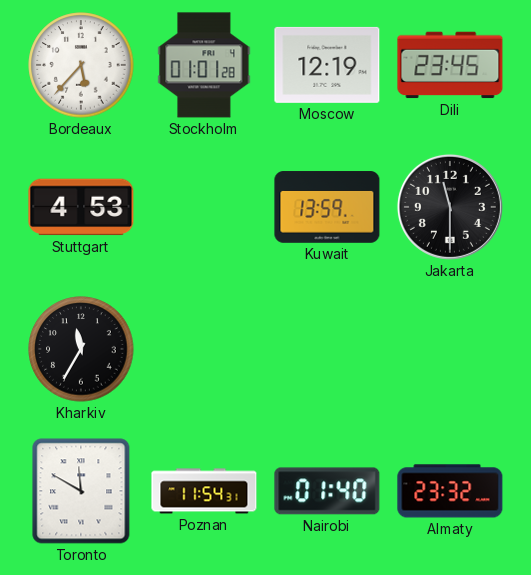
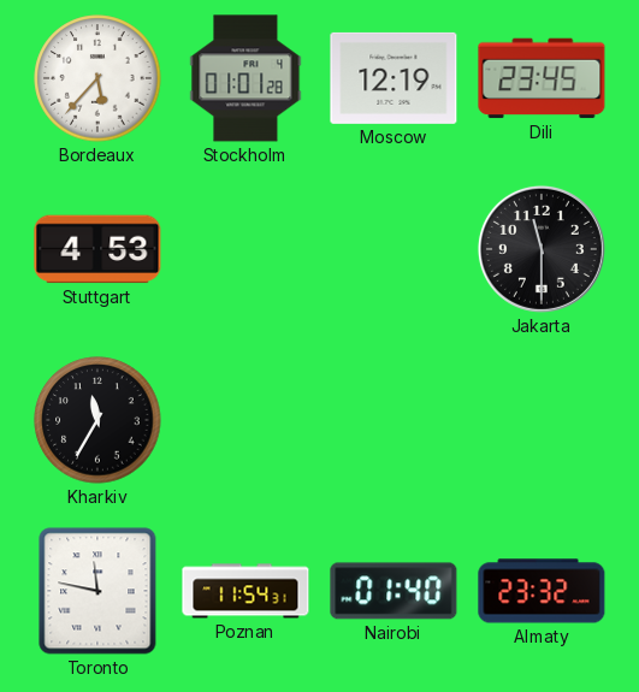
Kuwait: 13:59 -> none
Toronto: 11:50 -> 11:47
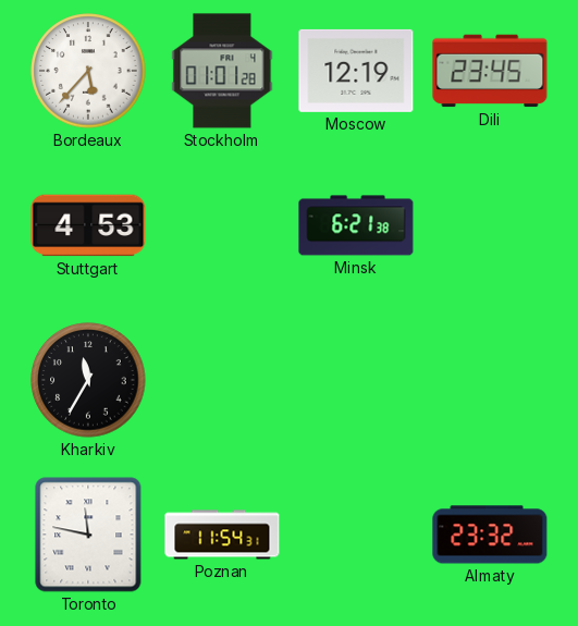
Minsk: none -> 6:21
Jakarta: 11:30 -> none
Nairobi: 01:40 -> none
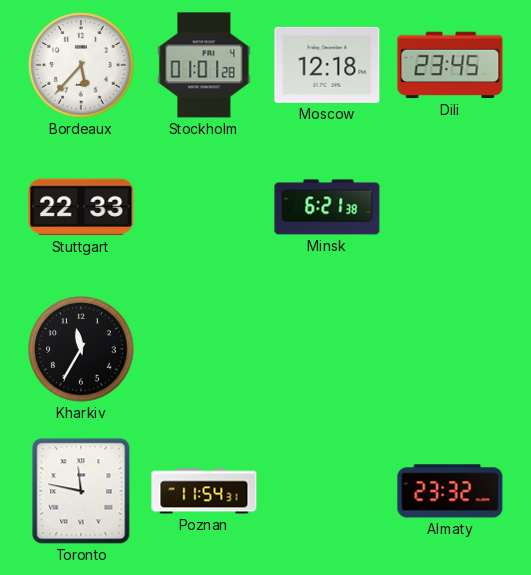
Moscow: 12:19 -> 12:18
Stuttgart: 4:53 -> 22:33
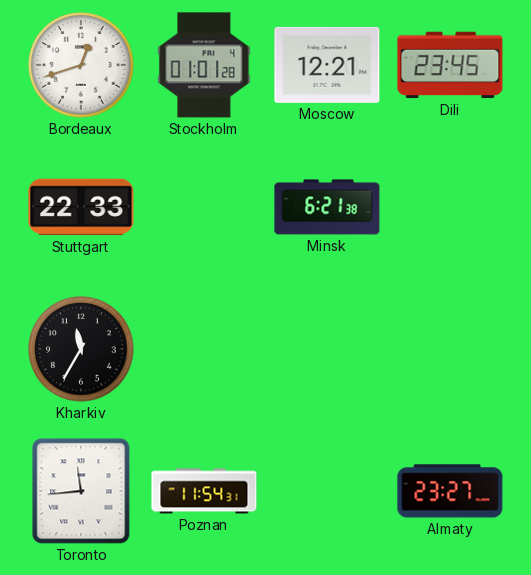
Bordeaux: 5:37 -> 12:42
Moscow: 12:18 -> 12:21
Toronto: 11:47 -> 11:44
Almaty: 23:32 -> 23:27
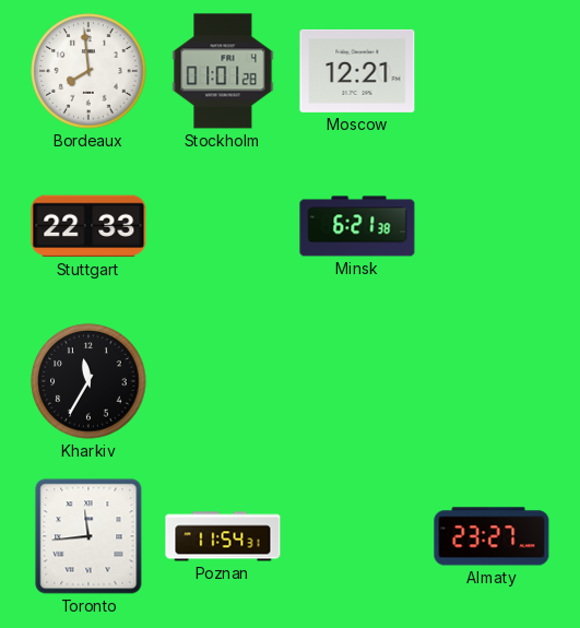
Bordeaux: 12:42 -> 7:59
Dili: 23:45 -> none
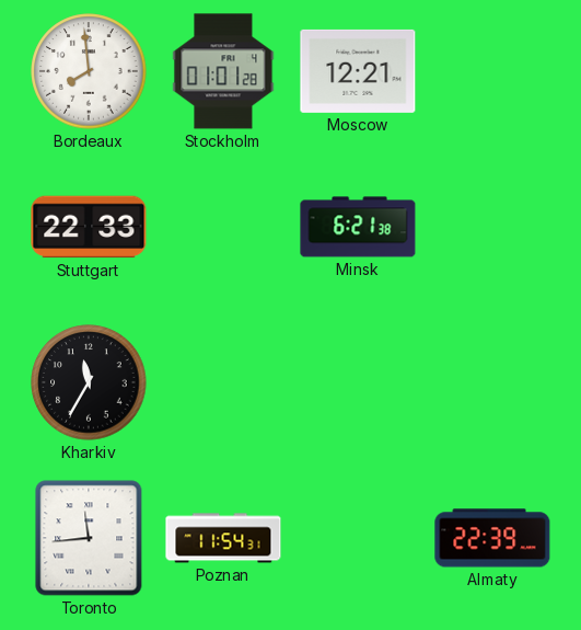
Almaty: 23:27 -> 22:39
